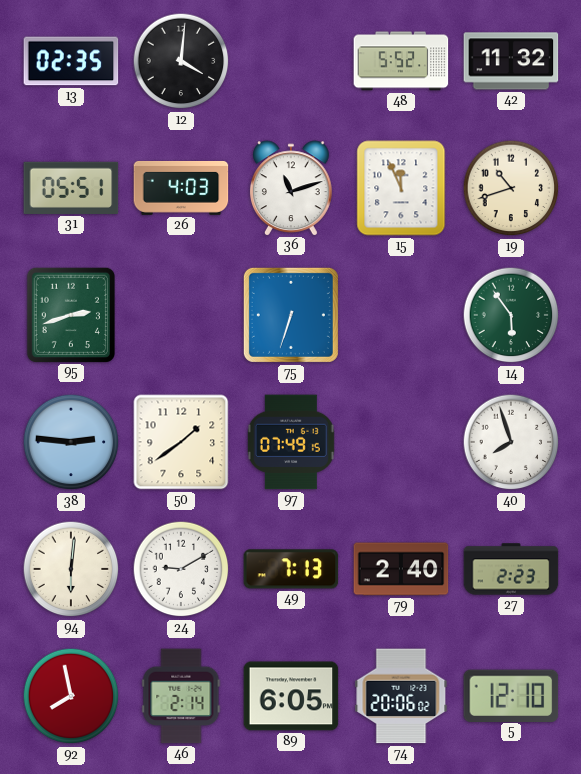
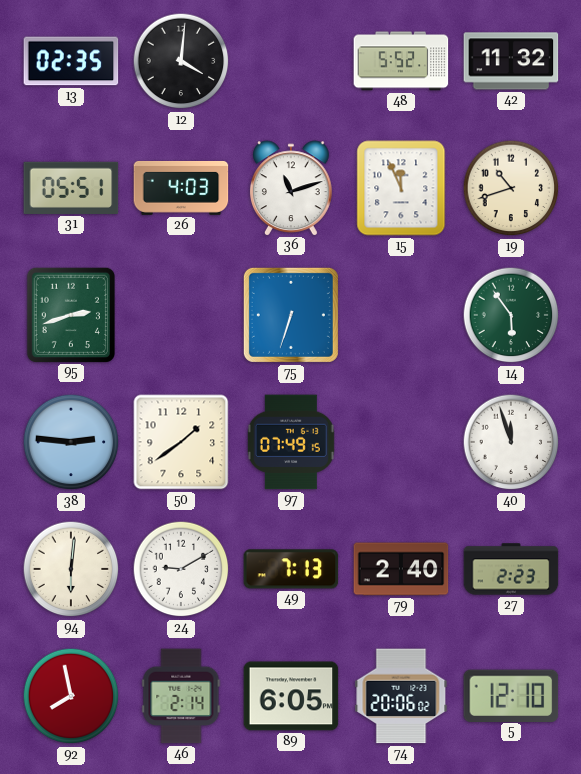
40: 7:57 -> 11:57
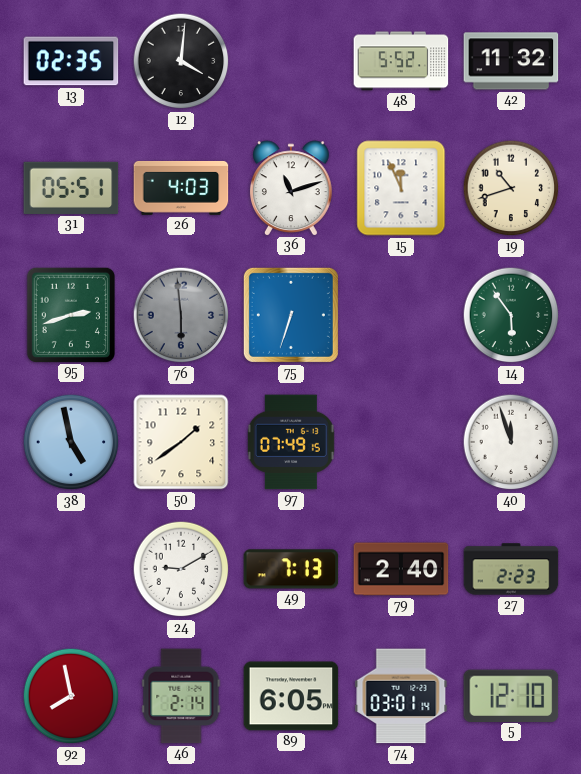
76: none -> 5:59
38: 2:46 -> 4:58
94: 6:01 -> none
74: 20:06 -> 03:01
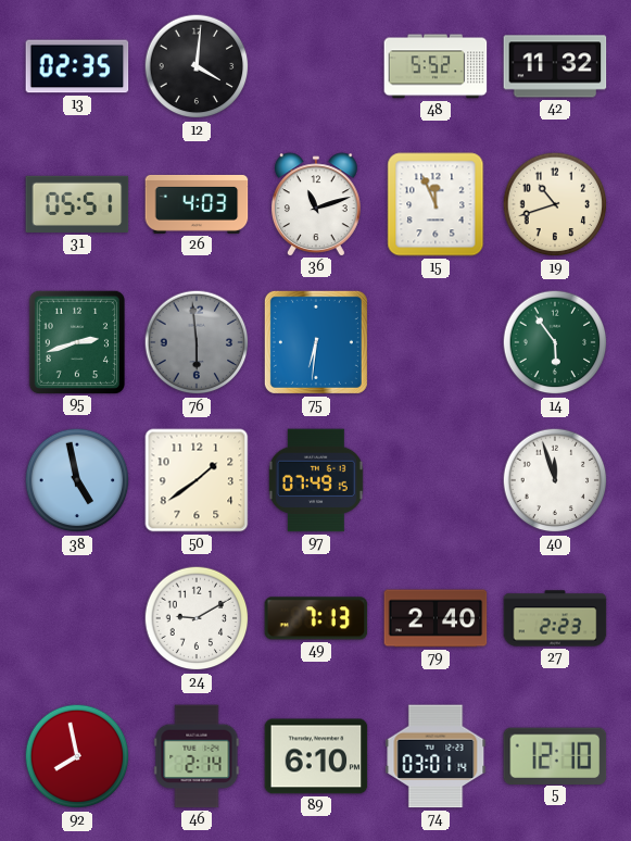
75: 6:33 -> 6:31
89: 6:05 -> 6:10
